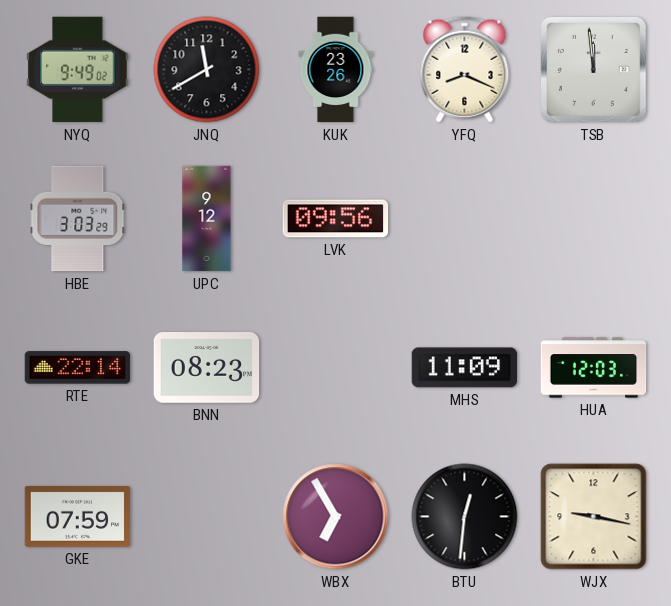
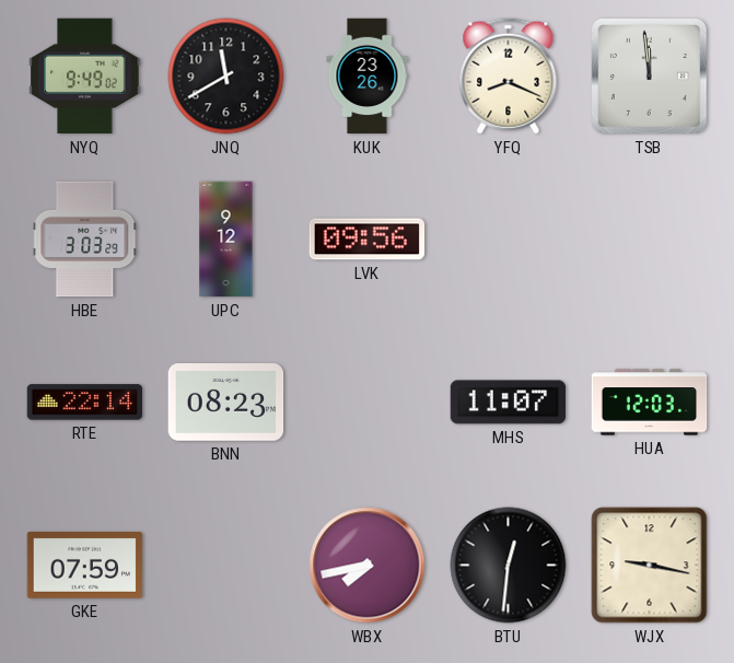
MHS: 11:09 -> 11:07
WBX: 6:55 -> 7:43
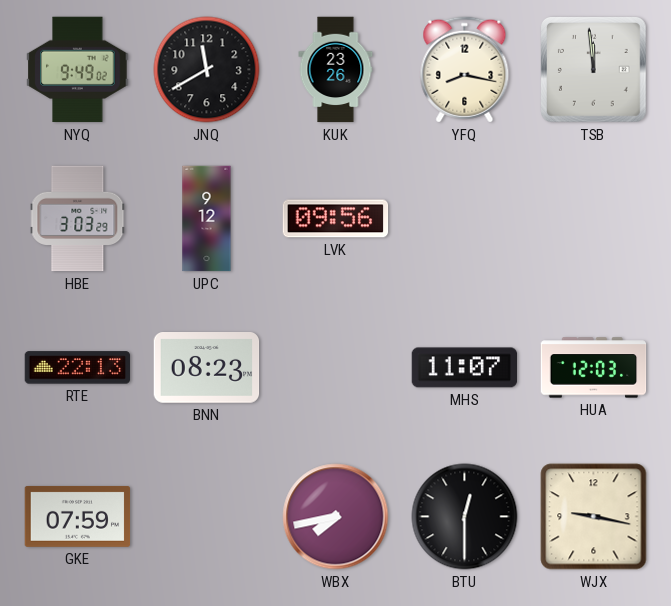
YFQ: 8:19 -> 8:17
RTE: 22:14 -> 22:13
BTU: 12:31 -> 12:30
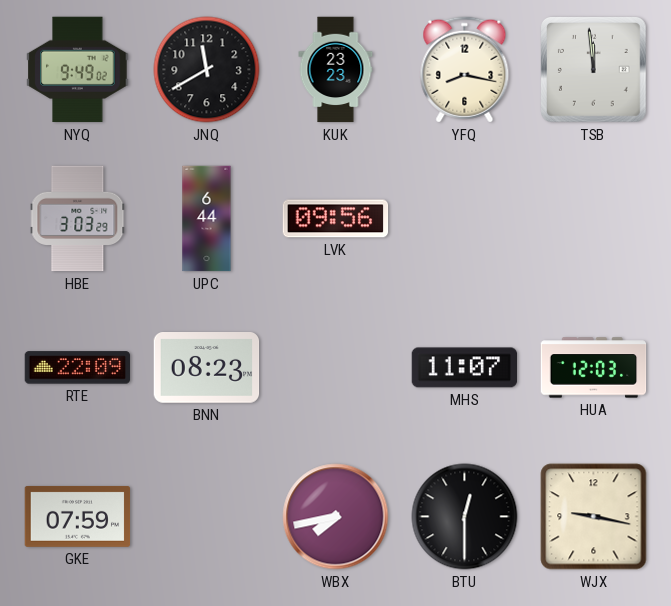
KUK: 23:26 -> 23:23
UPC: 9:12 -> 6:44
RTE: 22:13 -> 22:09
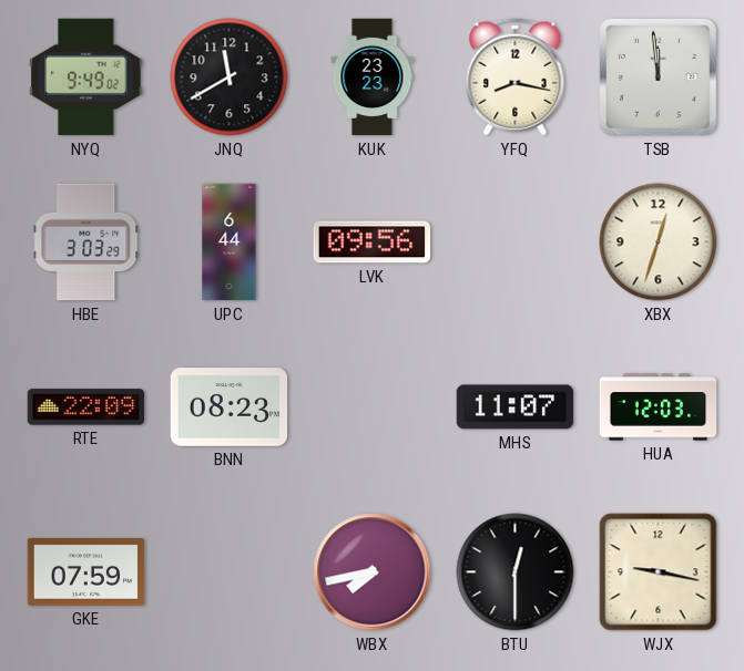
XBX: none -> 12:33
